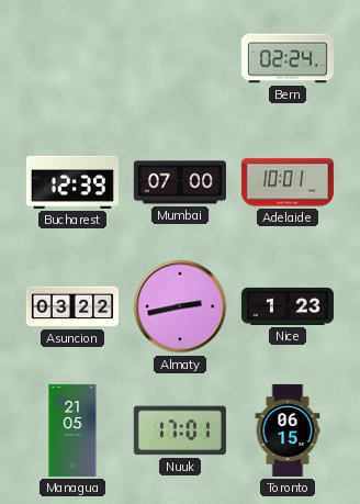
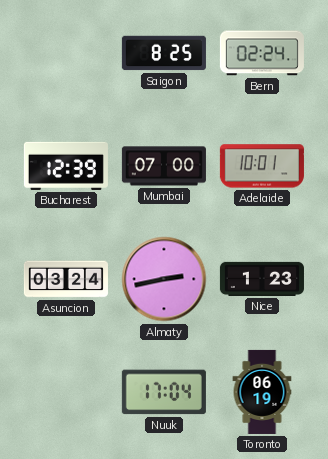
Saigon: none -> 8:25
Asuncion: 03:22 -> 03:24
Managua: 21:05 -> none
Nuuk: 17:01 -> 17:04
Toronto: 06:15 -> 06:19
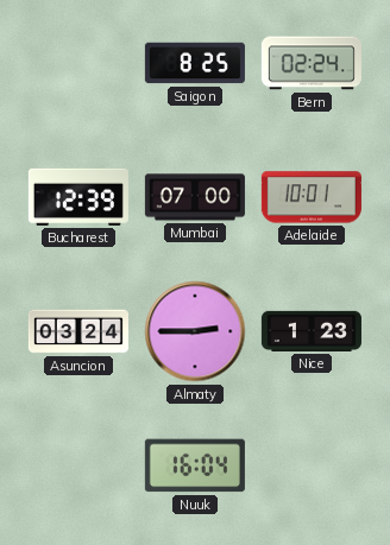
Almaty: 2:43 -> 2:45
Nuuk: 17:04 -> 16:04
Toronto: 06:19 -> none
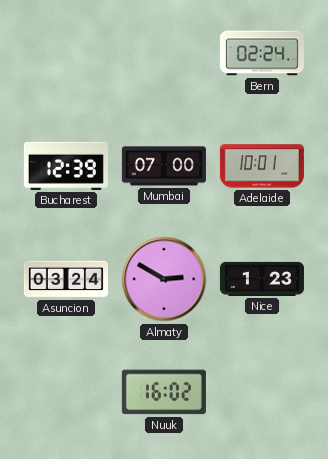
Saigon: 8:25 -> none
Almaty: 2:45 -> 2:50
Nuuk: 16:04 -> 16:02
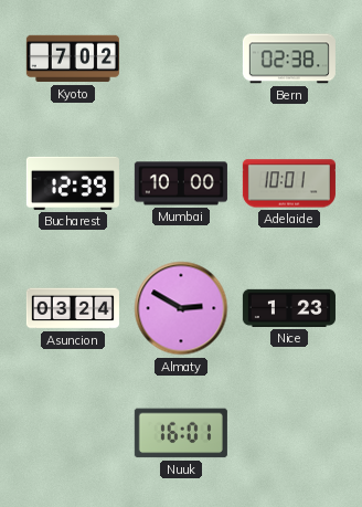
Kyoto: none -> 7:02
Bern: 02:24 -> 02:38
Mumbai: 07:00 -> 10:00
Nuuk: 16:02 -> 16:01
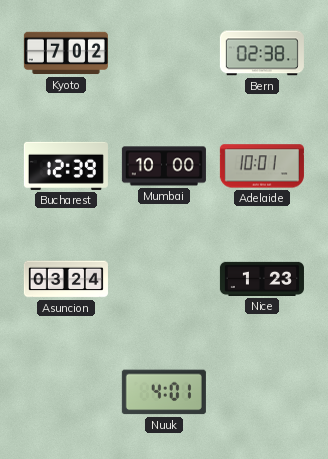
Almaty: 2:50 -> none
Nuuk: 16:01 -> 4:01
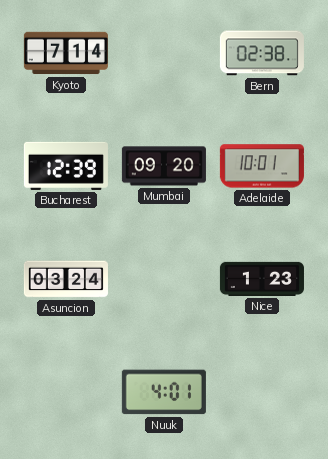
Kyoto: 7:02 -> 7:14
Mumbai: 10:00 -> 09:20
